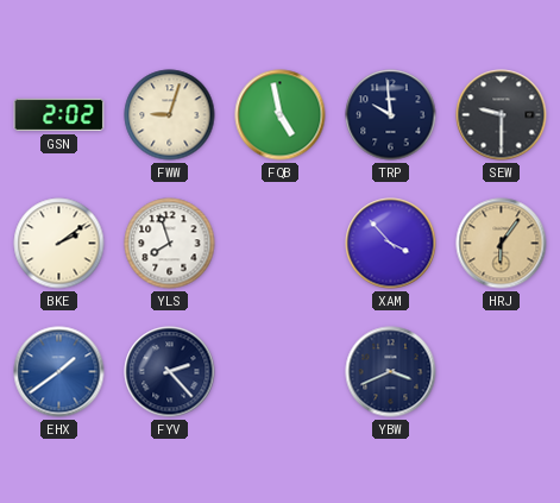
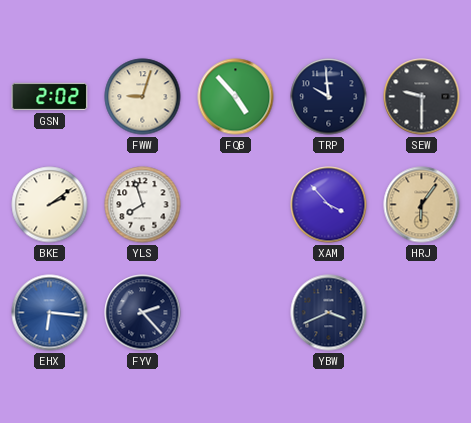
FQB: 4:58 -> 4:53
EHX: 1:39 -> 6:16
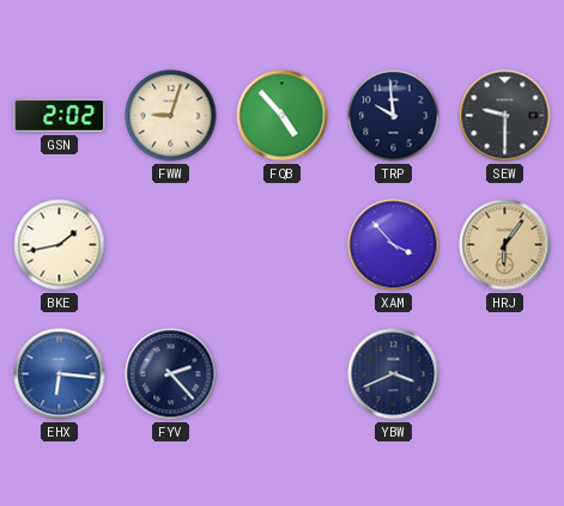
BKE: 2:09 -> 1:43
YLS: 7:57 -> none
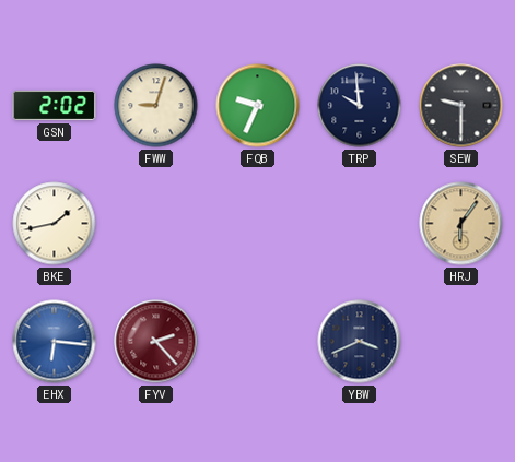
FQB: 4:53 -> 9:34
XAM: 3:53 -> none
FYV dial: navy -> burgundy
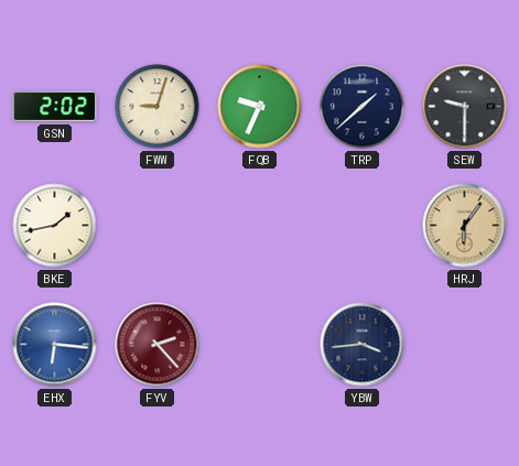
TRP: 9:59 -> 1:38
YBW: 3:41 -> 3:44
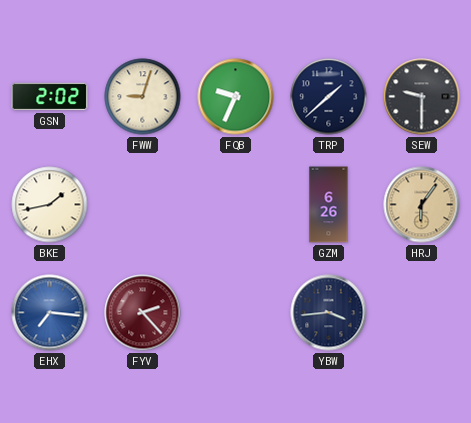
GZM: none -> 6:26
EHX: 6:16 -> 7:16
